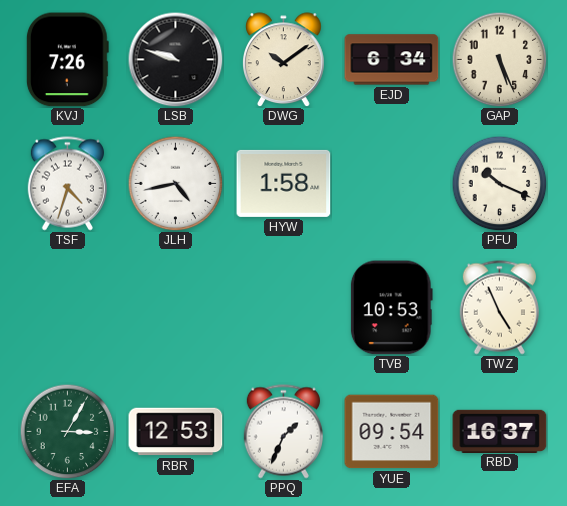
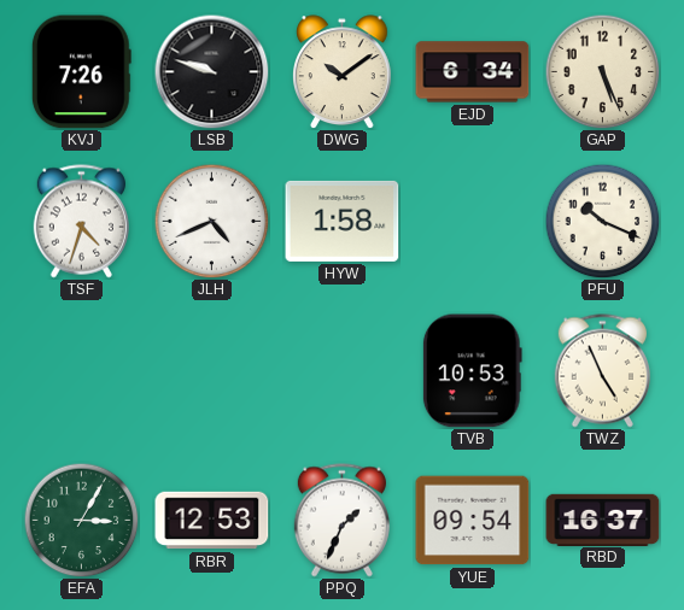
JLH: 4:43 -> 4:41
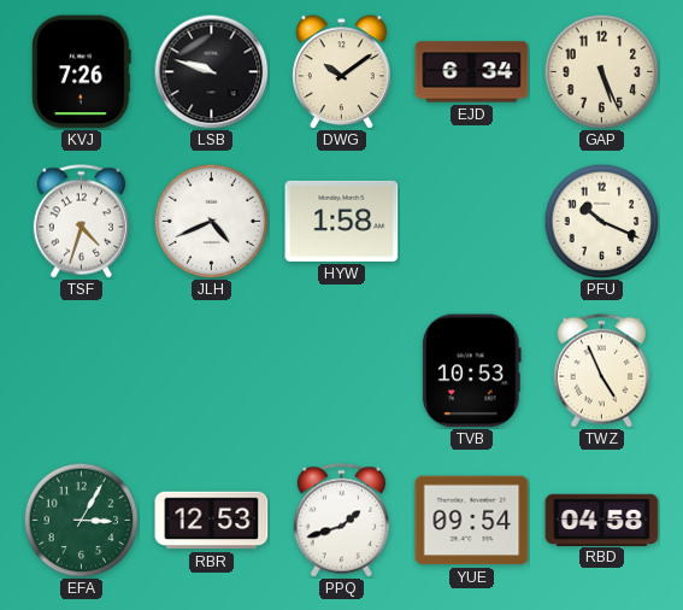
PPQ: 1:34 -> 1:42
RBD: 16:37 -> 04:58
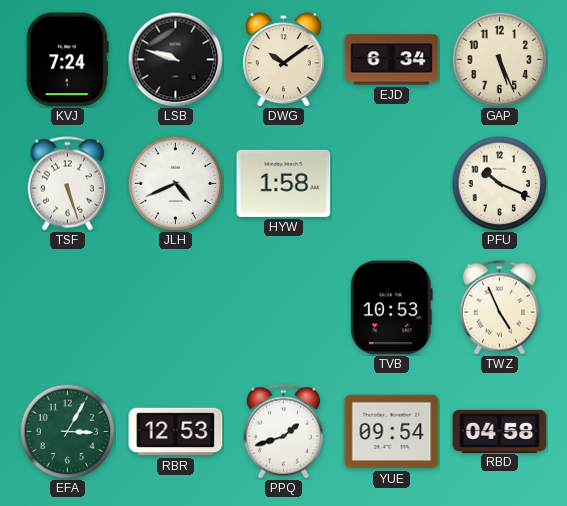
KVJ: 7:26 -> 7:24
TSF: 4:33 -> 5:27
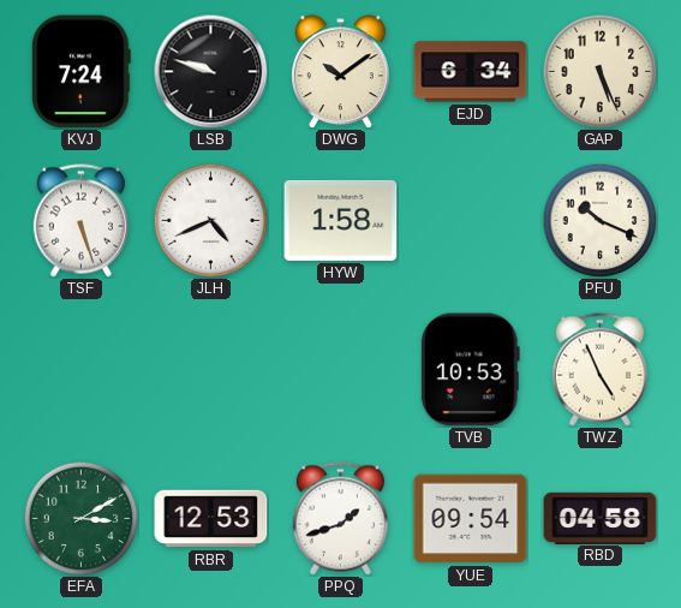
EFA: 3:05 -> 3:10
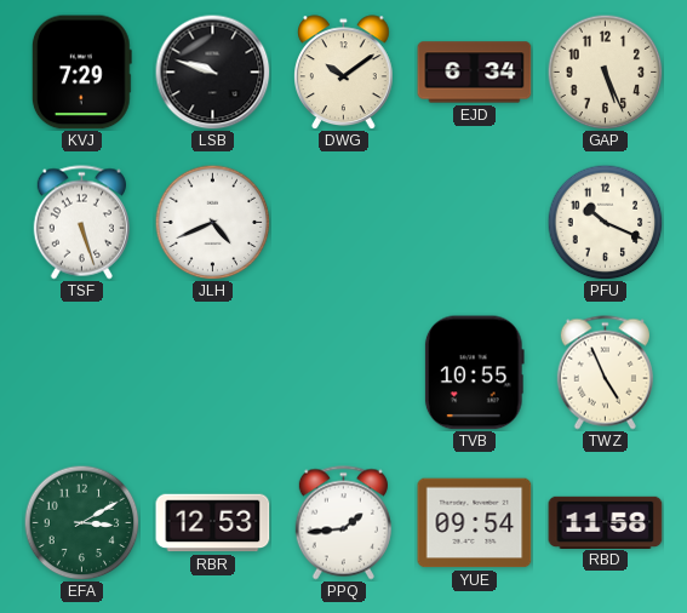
KVJ: 7:24 -> 7:29
HYW: 1:58 -> none
TVB: 10:53 -> 10:55
PPQ: 1:42 -> 1:44
RBD: 04:58 -> 11:58
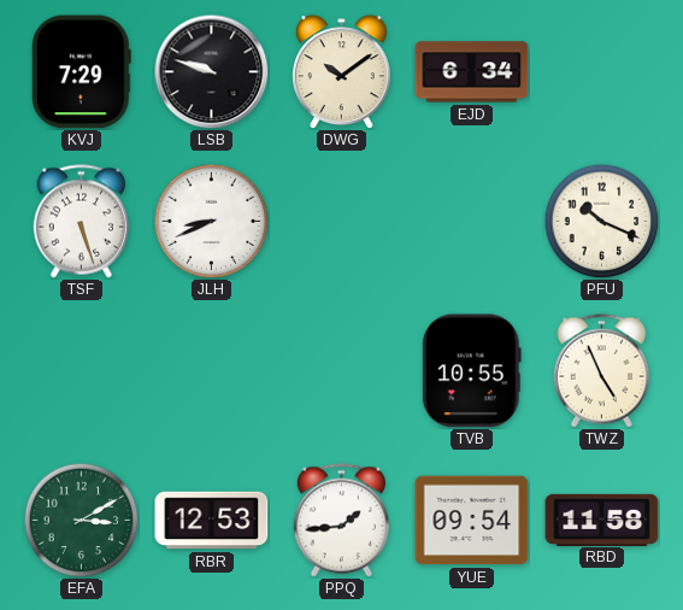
GAP: 5:26 -> none
JLH: 4:41 -> 8:41
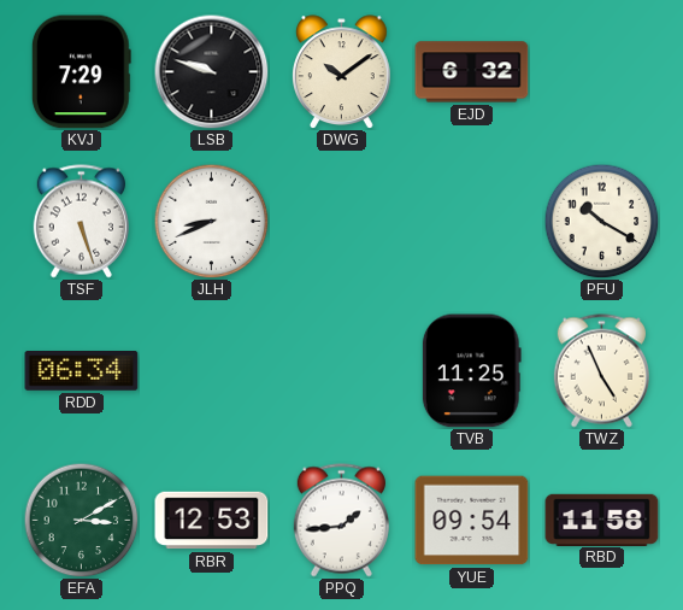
EJD: 6:34 -> 6:32
PFU: 10:19 -> 10:20
RDD: none -> 06:34
TVB: 10:55 -> 11:25
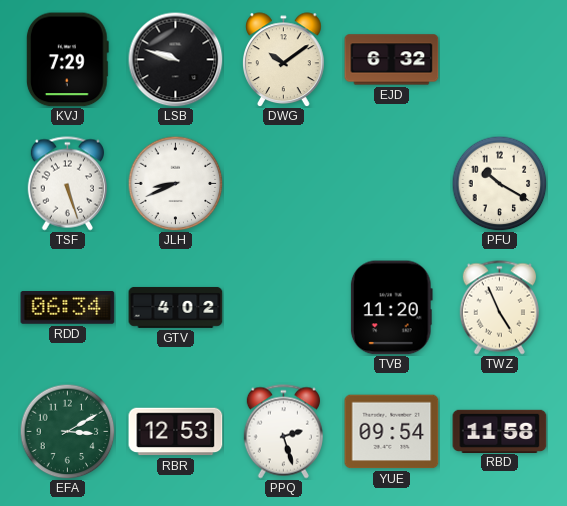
GTV: none -> 4:02
TVB: 11:25 -> 11:20
PPQ: 1:44 -> 2:27
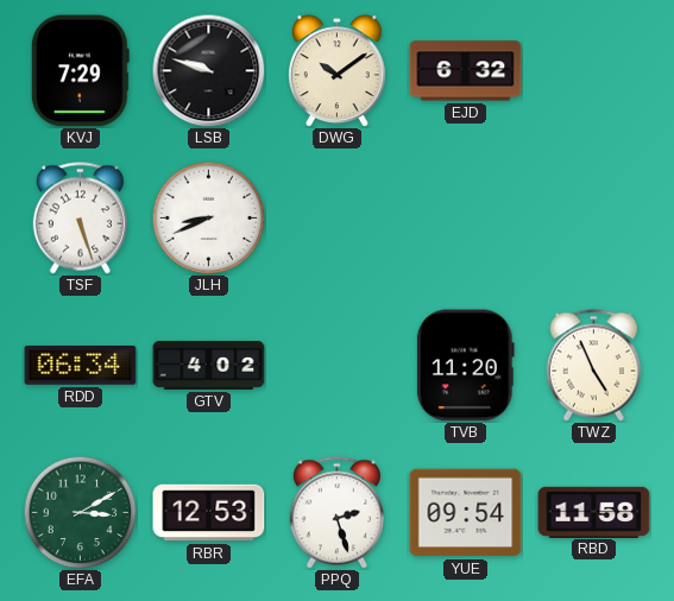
PFU: 10:20 -> none
